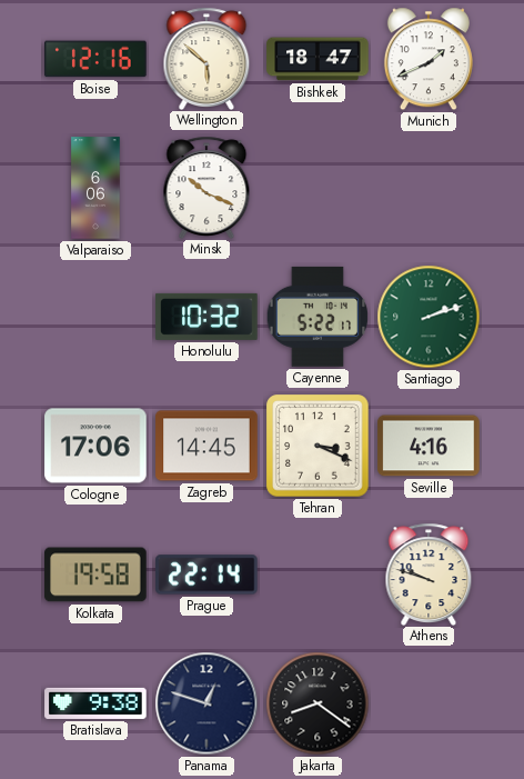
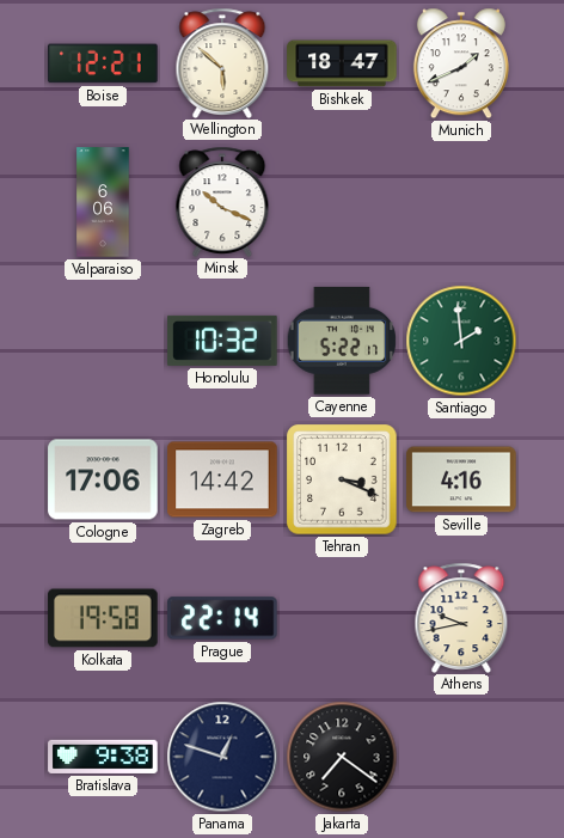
Boise: 12:16 -> 12:21
Santiago: 2:12 -> 1:59
Zagreb: 14:45 -> 14:42
Athens: 9:48 -> 9:43
Jakarta: 8:21 -> 7:21
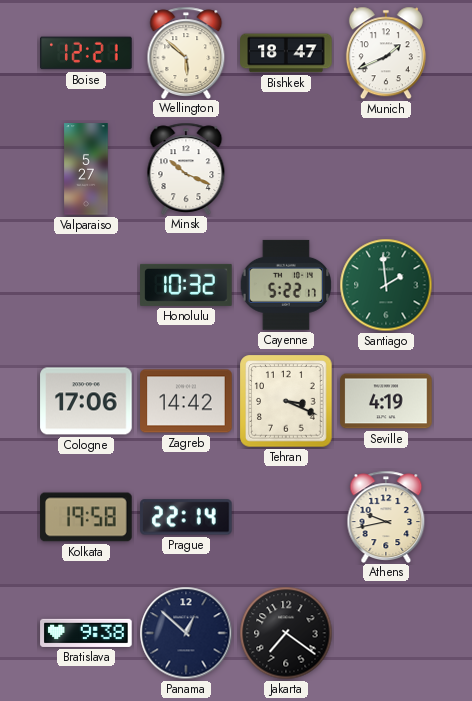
Valparaiso: 6:06 -> 5:27
Seville: 4:16 -> 4:19
Panama: 12:48 -> 12:52
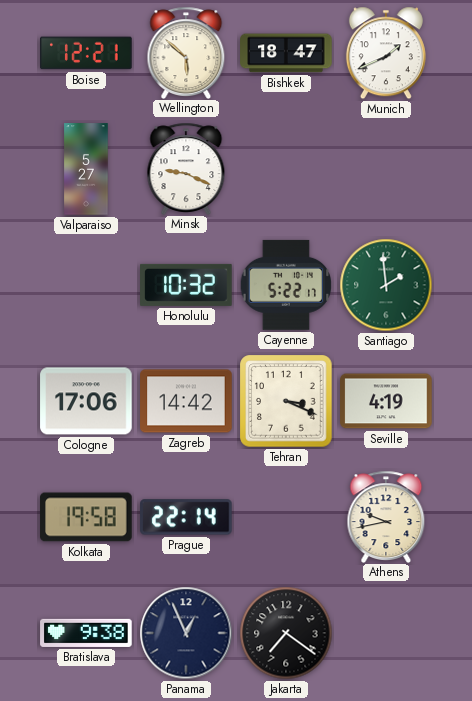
Minsk: 10:19 -> 9:19
Panama: 12:52 -> 12:56
